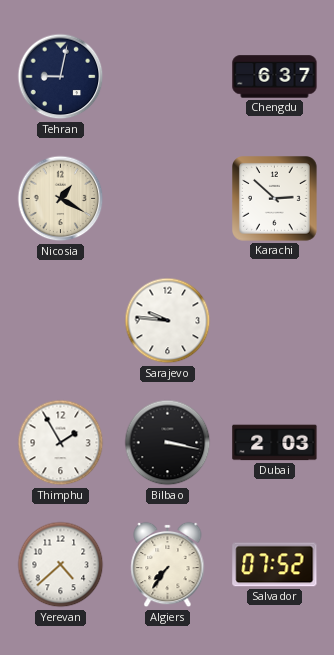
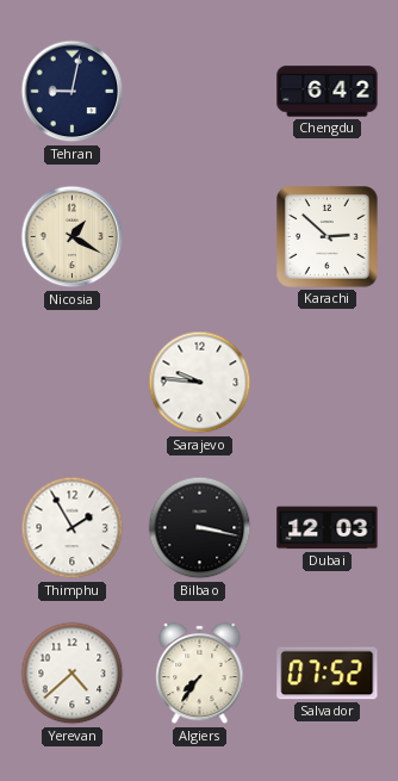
Chengdu: 6:37 -> 6:42
Dubai: 2:03 -> 12:03
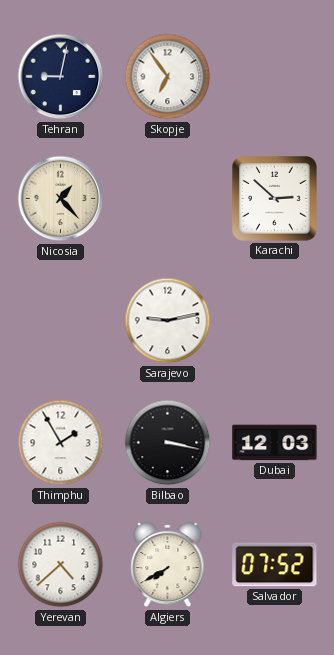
Skopje: none -> 6:54
Chengdu: 6:42 -> none
Nicosia: 1:20 -> 1:23
Sarajevo: 9:46 -> 9:13
Algiers: 7:36 -> 7:40
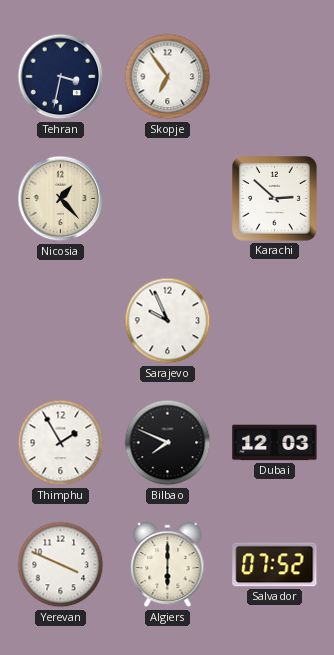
Tehran: 9:02 -> 3:32
Sarajevo: 9:13 -> 9:56
Bilbao: 3:17 -> 7:49
Yerevan: 4:38 -> 3:49
Algiers: 7:40 -> 6:00
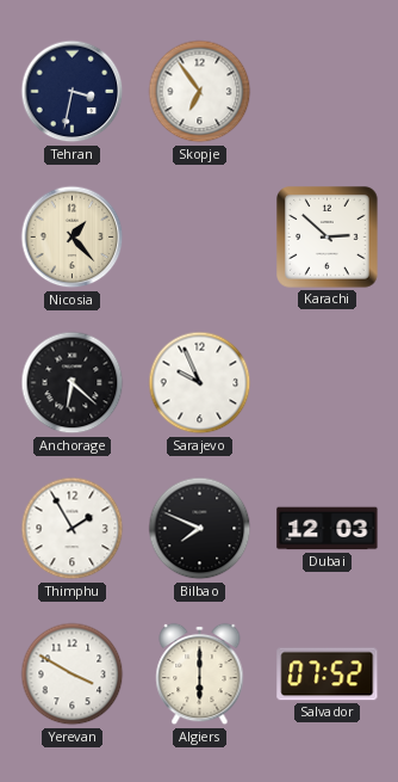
Anchorage: none -> 6:22
Yerevan: 3:49 -> 3:50
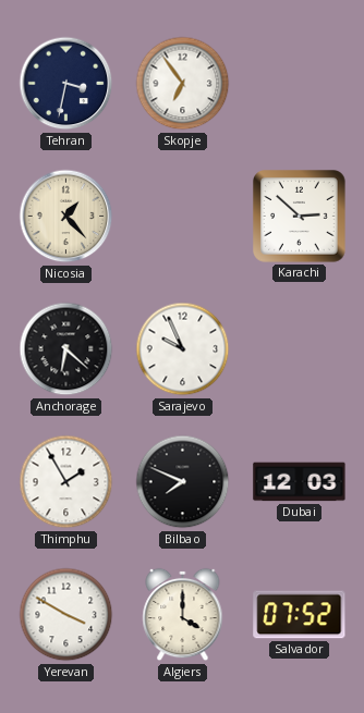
Algiers: 6:00 -> 4:00
